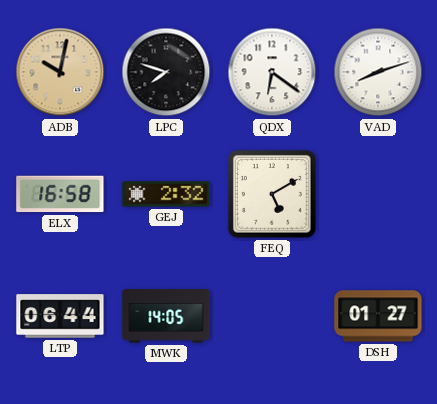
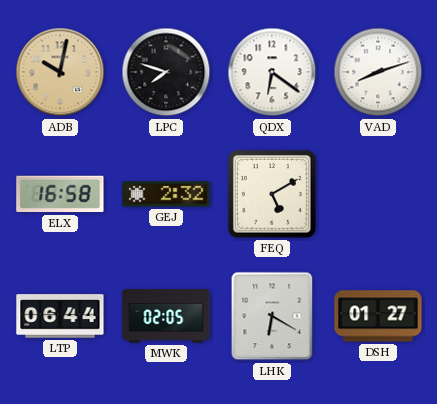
MWK: 14:05 -> 02:05
LHK: none -> 6:20
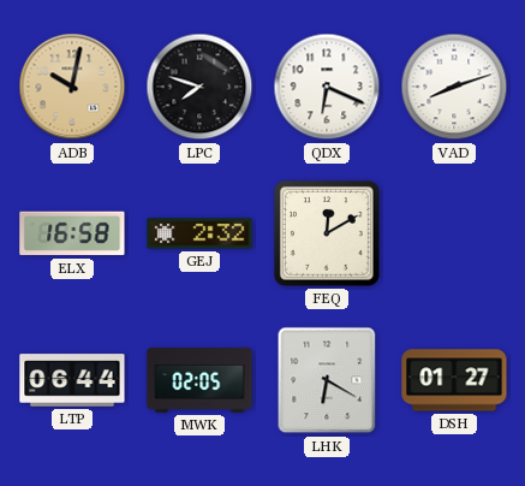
QDX: 6:21 -> 6:19
FEQ: 5:10 -> 12:10
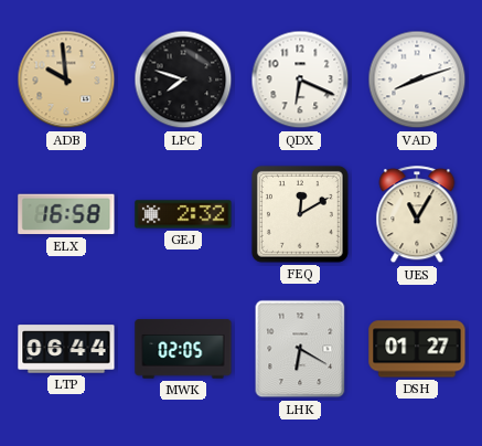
ADB: 10:02 -> 9:59
UES: none -> 11:05
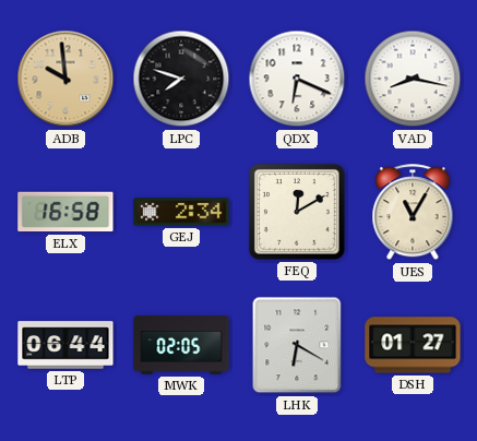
VAD: 8:12 -> 8:17
GEJ: 2:32 -> 2:34
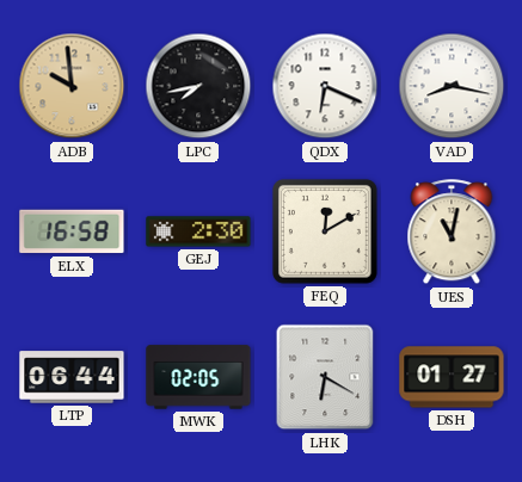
LPC: 7:48 -> 7:43
GEJ: 2:34 -> 2:30
UES: 11:05 -> 11:02
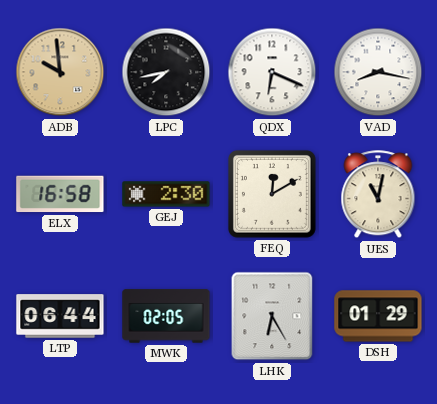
LHK: 6:20 -> 6:25
DSH: 01:27 -> 01:29
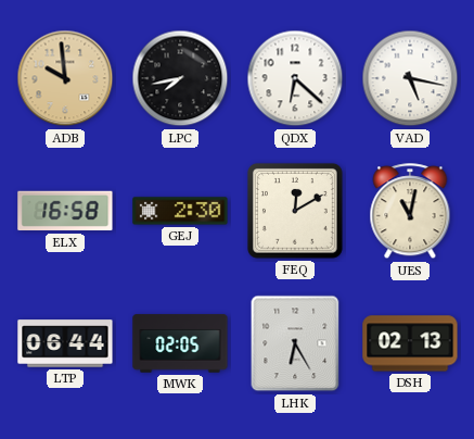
QDX: 6:19 -> 6:22
VAD: 8:17 -> 5:17
DSH: 01:29 -> 02:13
